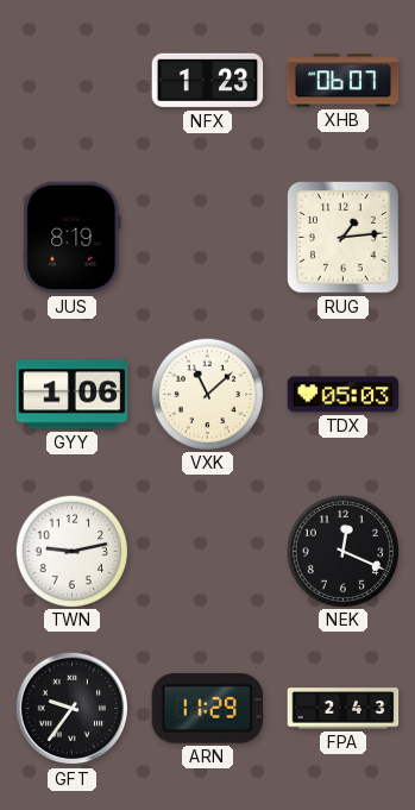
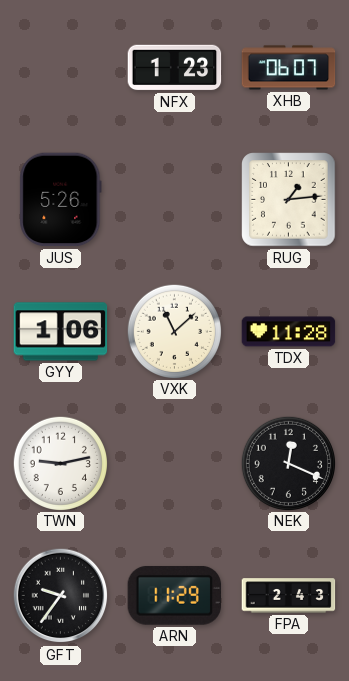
JUS: 8:19 -> 5:26
TDX: 05:03 -> 11:28
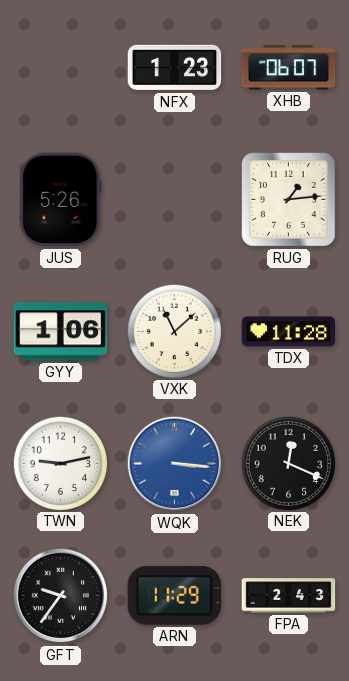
WQK: none -> 3:16
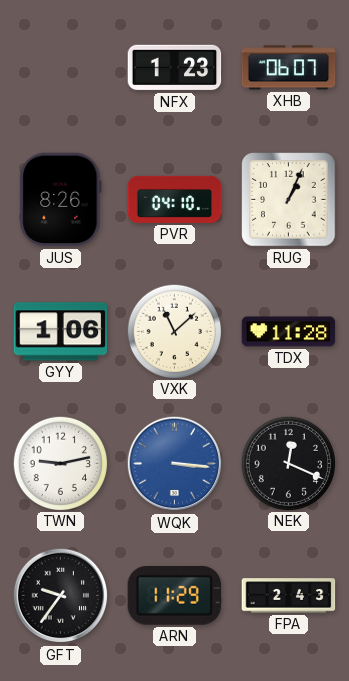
JUS: 5:26 -> 8:26
PVR: none -> 04:10
RUG: 1:14 -> 1:04
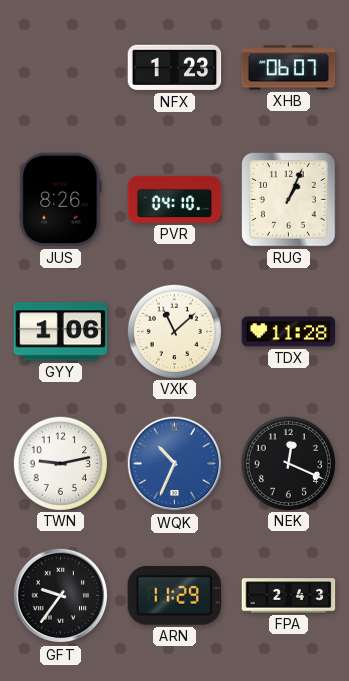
WQK: 3:16 -> 10:34
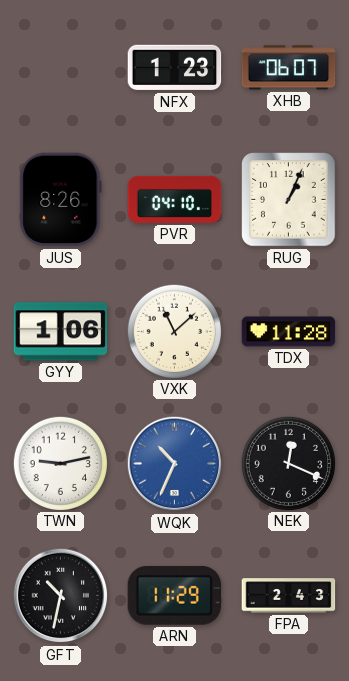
GFT: 9:36 -> 10:32
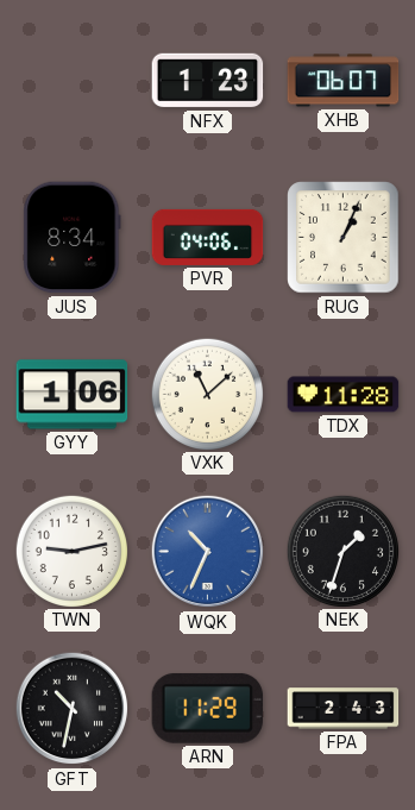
JUS: 8:26 -> 8:34
PVR: 04:10 -> 04:06
NEK: 12:19 -> 1:33
